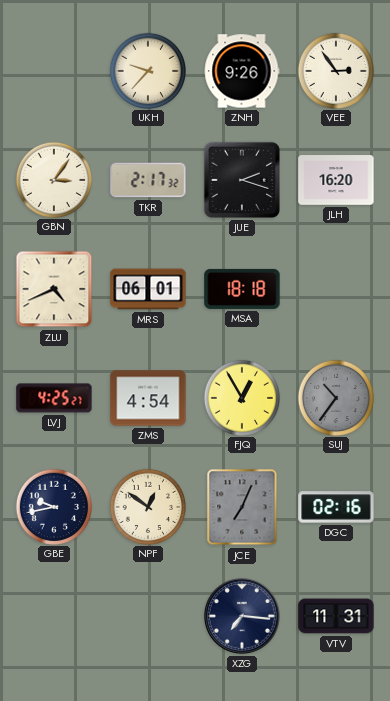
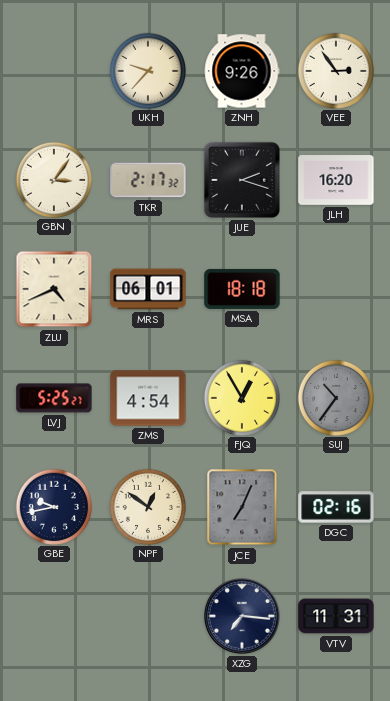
LVJ: 4:25 -> 5:25
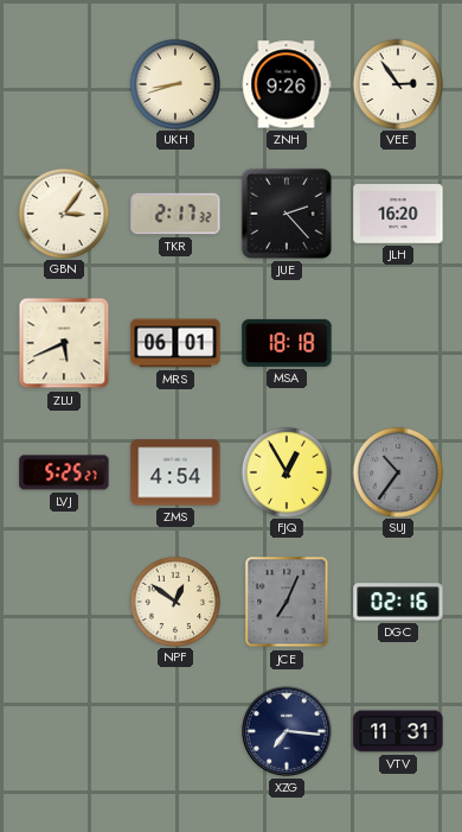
UKH: 9:37 -> 8:42
JUE: 2:18 -> 2:23
ZLU: 4:41 -> 5:41
GBE: 9:43 -> none
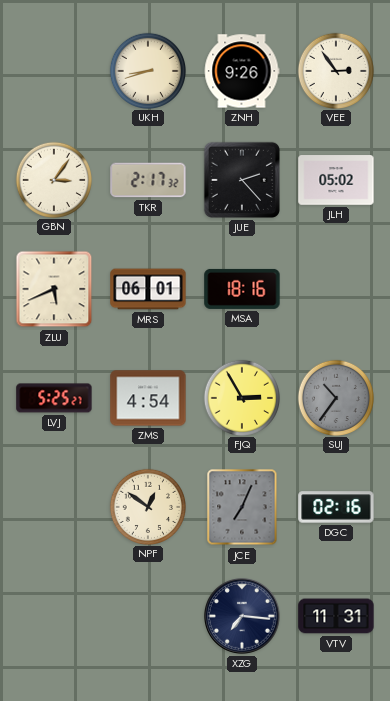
JLH: 16:20 -> 05:02
MSA: 18:18 -> 18:16
FJQ: 12:55 -> 2:55
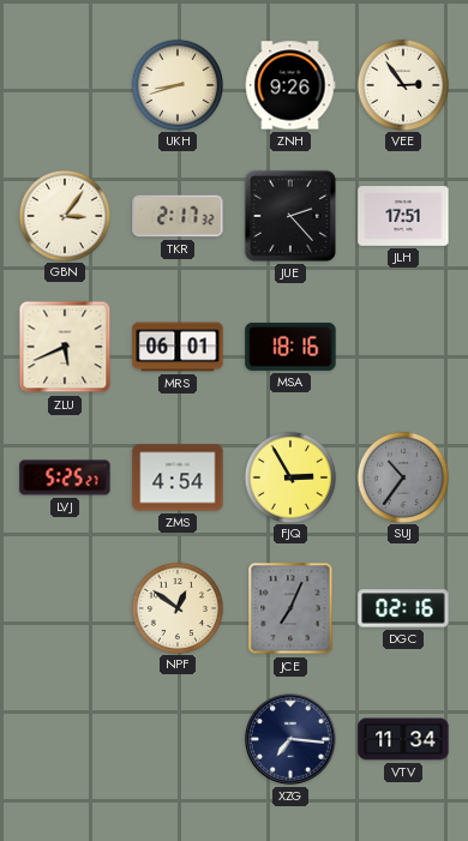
JLH: 05:02 -> 17:51
VTV: 11:31 -> 11:34
